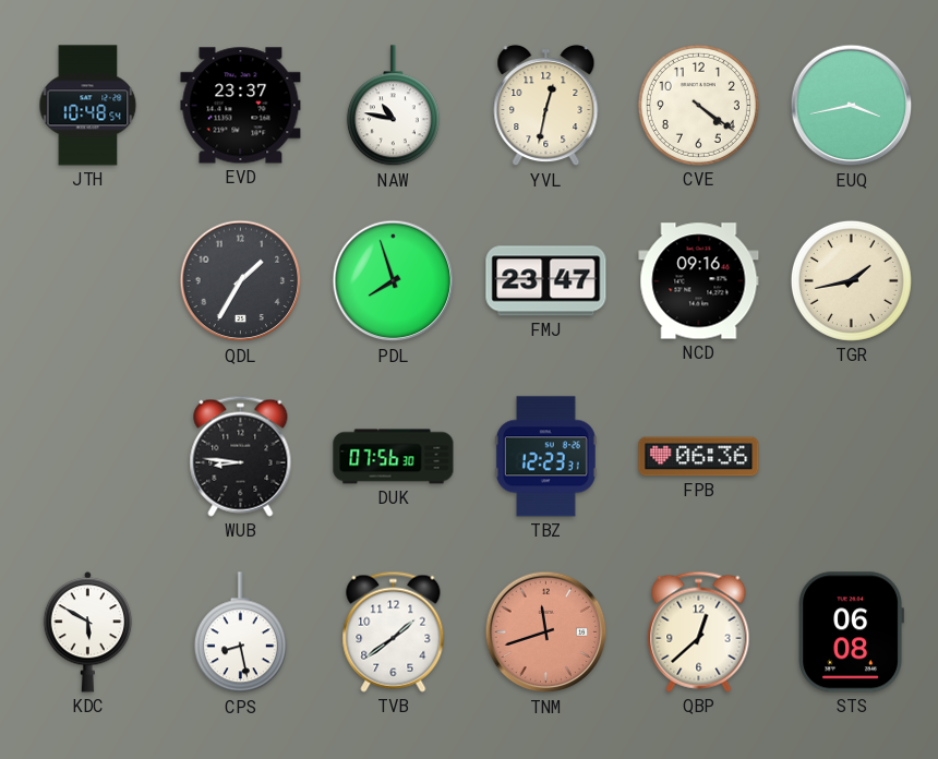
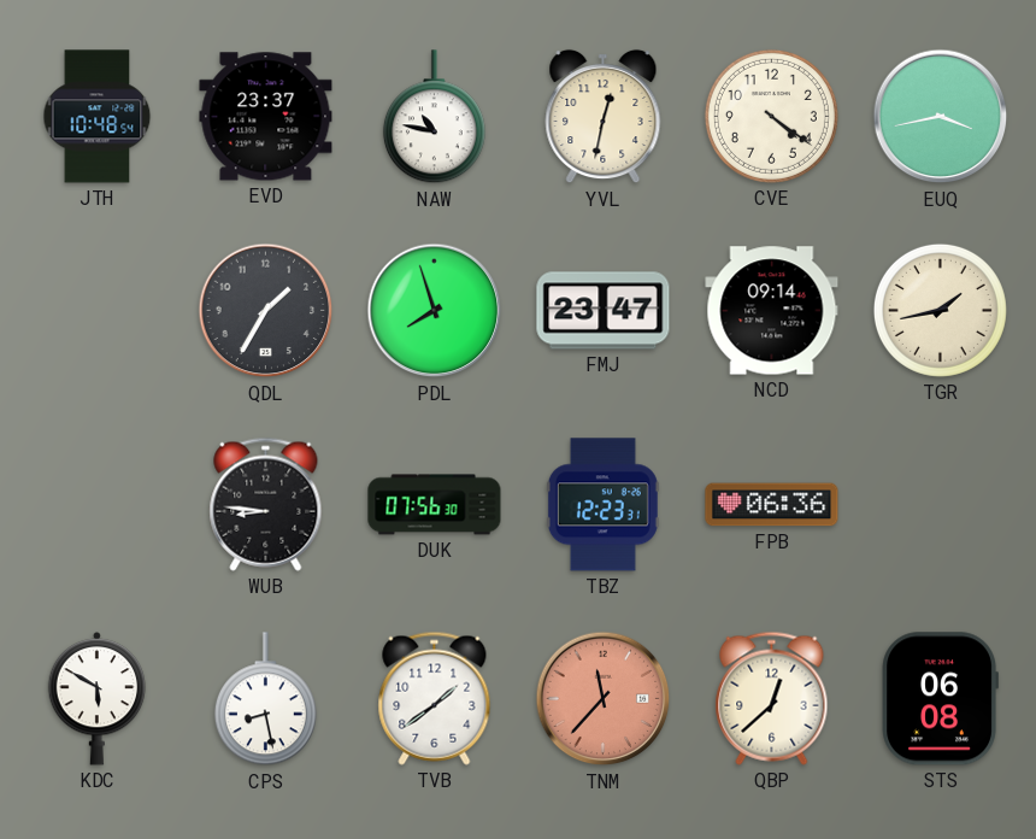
NCD: 09:16 -> 09:14
TNM: 11:42 -> 11:37
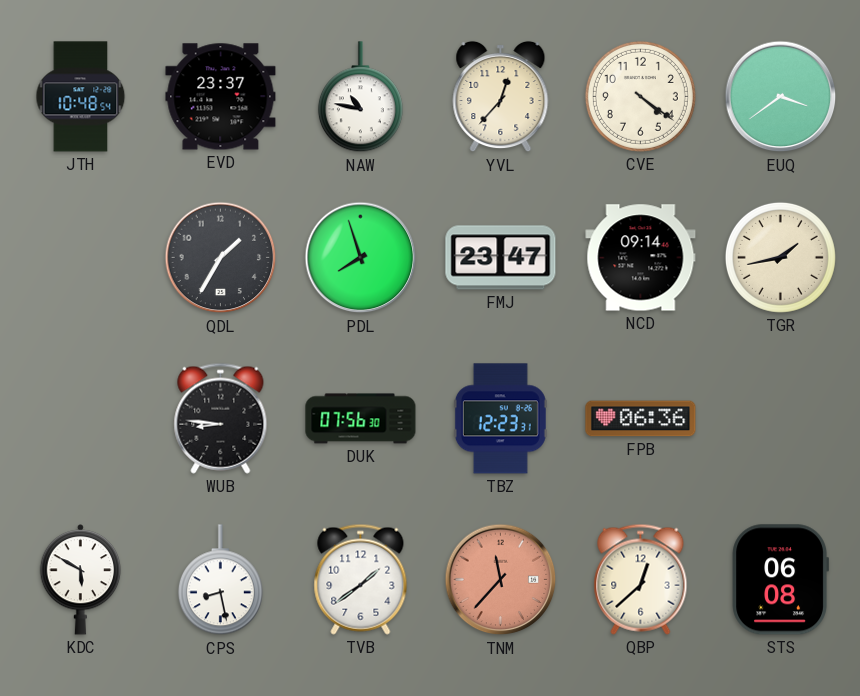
YVL: 12:32 -> 12:37
EUQ: 3:43 -> 3:39
